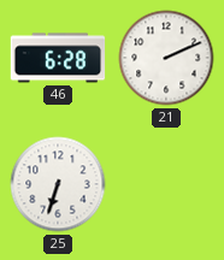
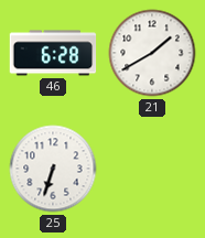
21: 2:11 -> 1:40
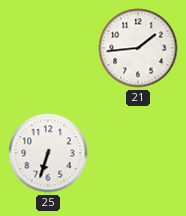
46: 6:28 -> none
21: 1:40 -> 1:44
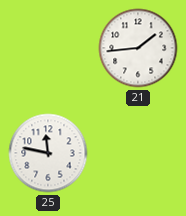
25: 6:33 -> 11:47
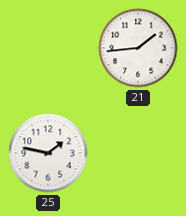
25: 11:47 -> 1:47
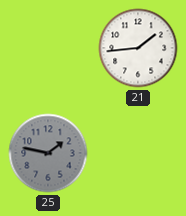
25 dial: white -> grey
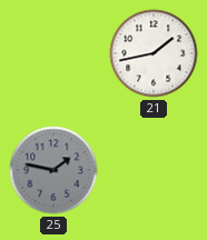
21: 1:44 -> 1:43
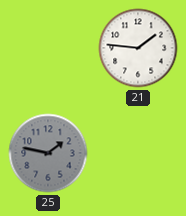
21: 1:43 -> 1:46
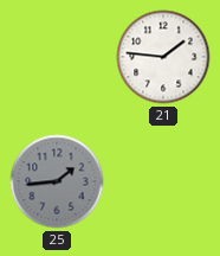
25: 1:47 -> 1:44
